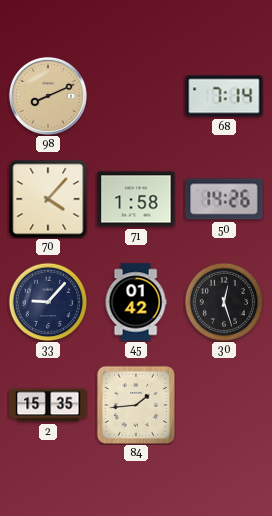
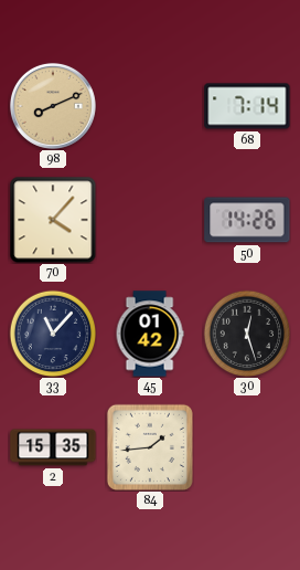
71: 1:58 -> none
33: 9:07 -> 11:07
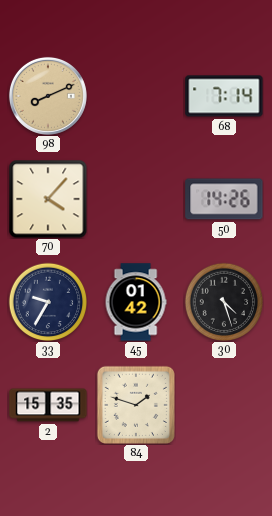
33: 11:07 -> 9:35
30: 12:27 -> 4:27
84: 1:44 -> 1:48
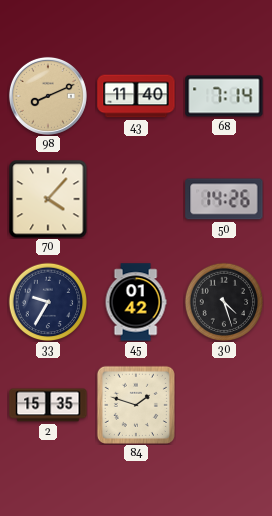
43: none -> 11:40
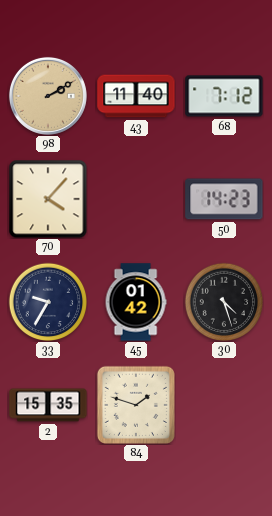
98: 8:11 -> 2:10
68: 7:14 -> 7:12
50: 14:26 -> 14:23
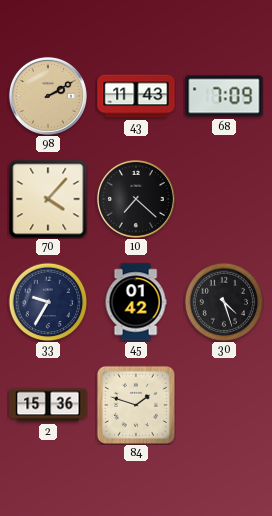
43: 11:40 -> 11:43
68: 7:12 -> 7:09
10: none -> 7:22
50: 14:23 -> none
2: 15:35 -> 15:36
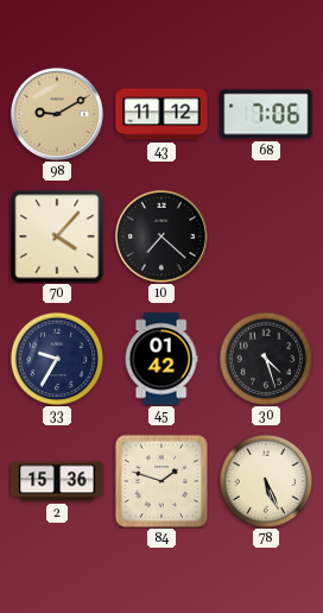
98: 2:10 -> 9:10
43: 11:43 -> 11:12
68: 7:09 -> 7:06
78: none -> 5:26
